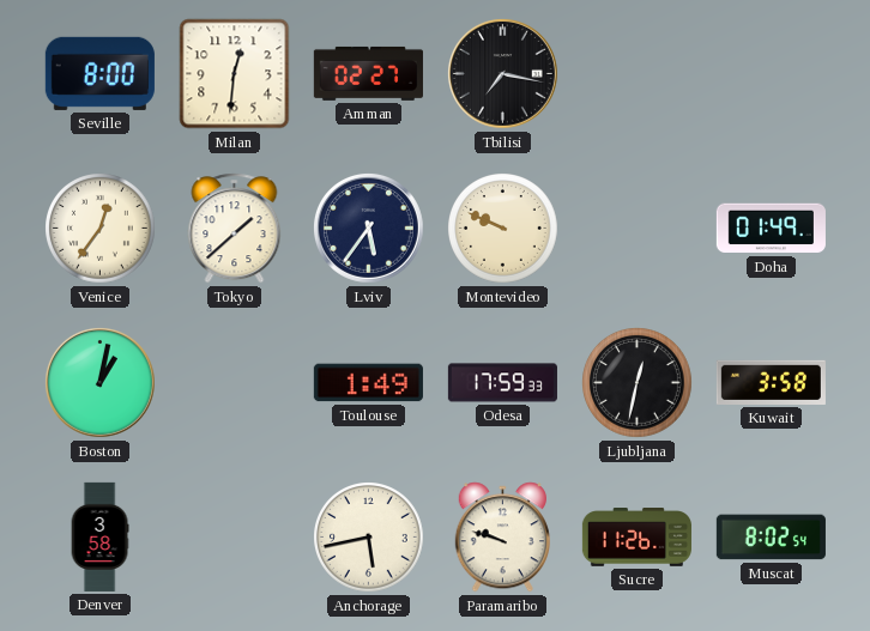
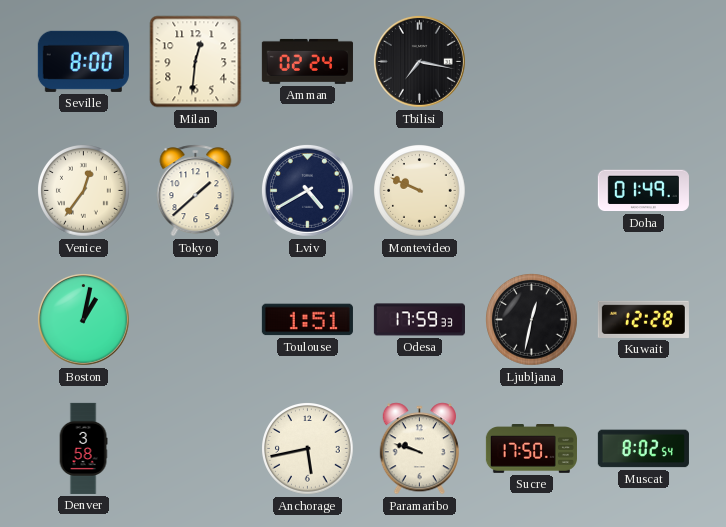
Amman: 02:27 -> 02:24
Lviv: 5:36 -> 4:40
Toulouse: 1:49 -> 1:51
Kuwait: 3:58 -> 12:28
Sucre: 11:26 -> 17:50
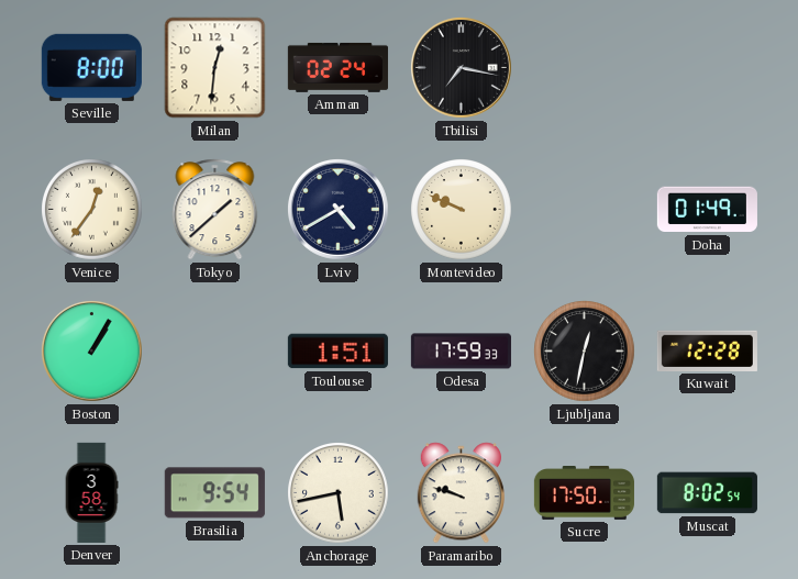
Boston: 1:02 -> 1:05
Brasilia: none -> 9:54
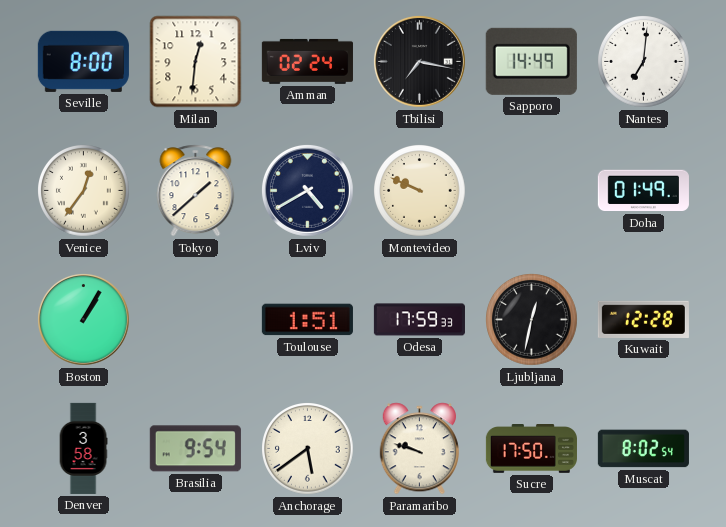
Sapporo: none -> 14:49
Nantes: none -> 7:01
Anchorage: 5:43 -> 5:39
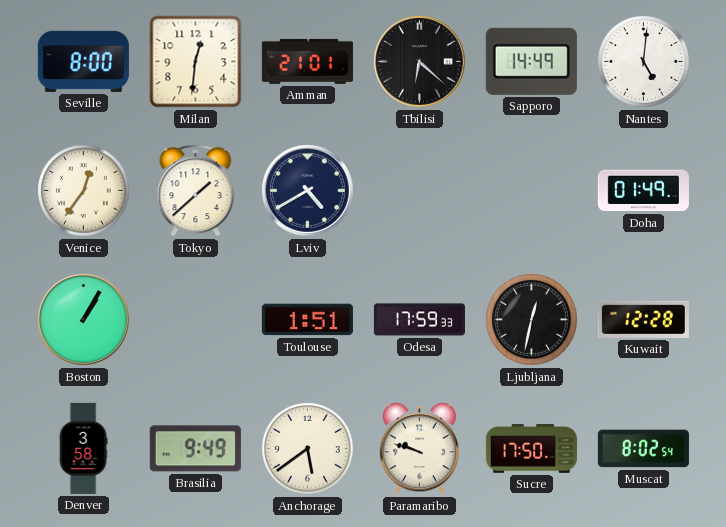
Amman: 02:24 -> 21:01
Tbilisi: 7:17 -> 6:22
Nantes: 7:01 -> 5:01
Montevideo: 9:49 -> none
Brasilia: 9:54 -> 9:49
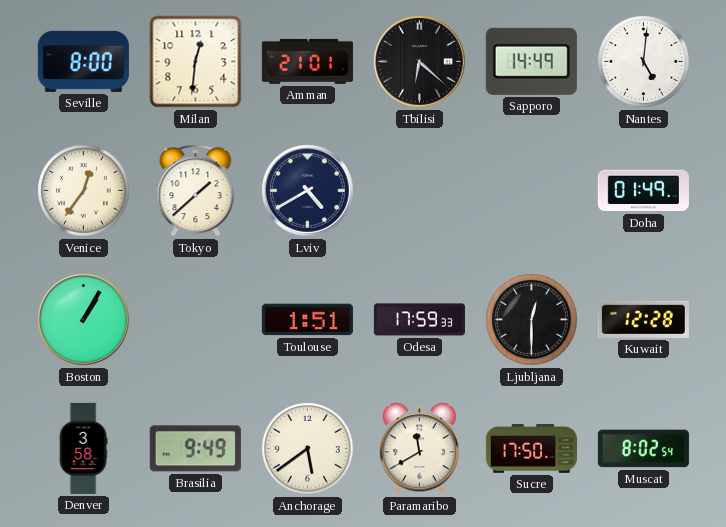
Ljubljana: 12:32 -> 12:30
Paramaribo: 9:48 -> 11:40
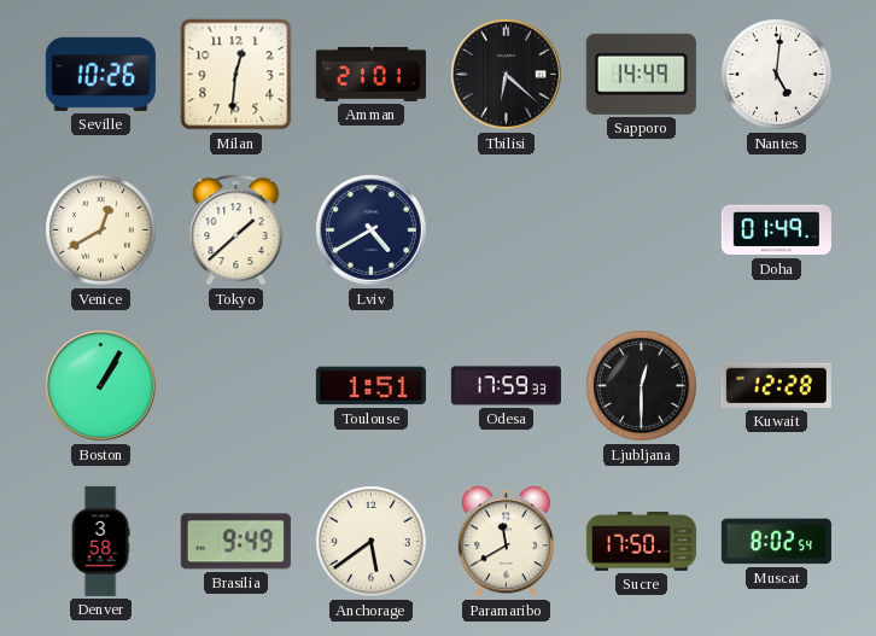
Seville: 8:00 -> 10:26
Venice: 12:36 -> 12:40
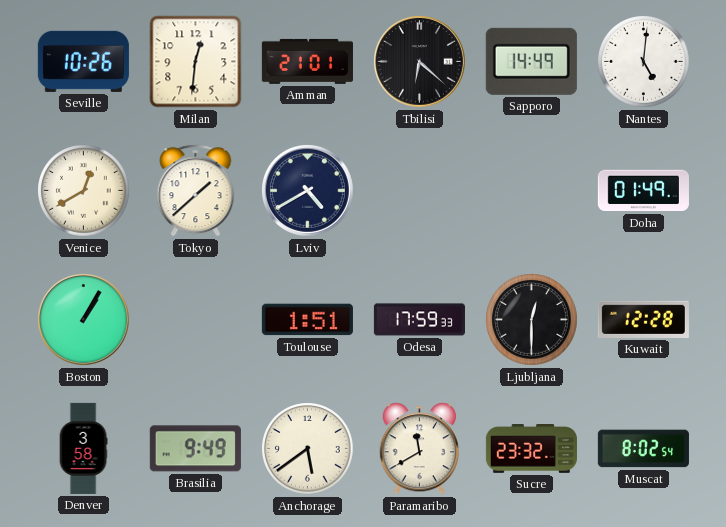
Sucre: 17:50 -> 23:32
